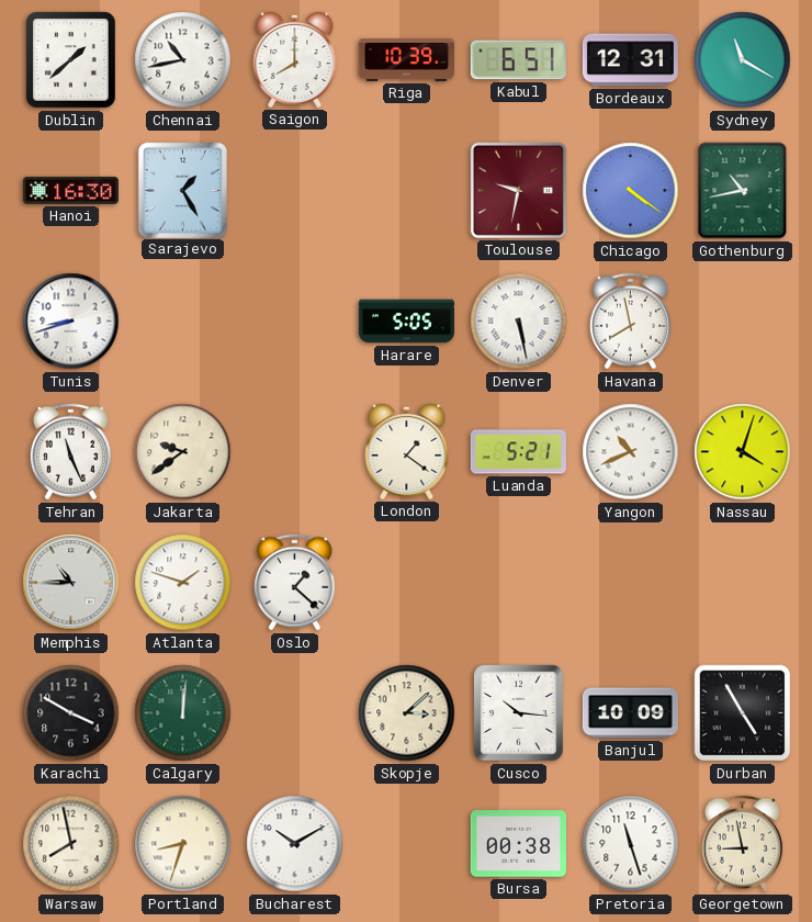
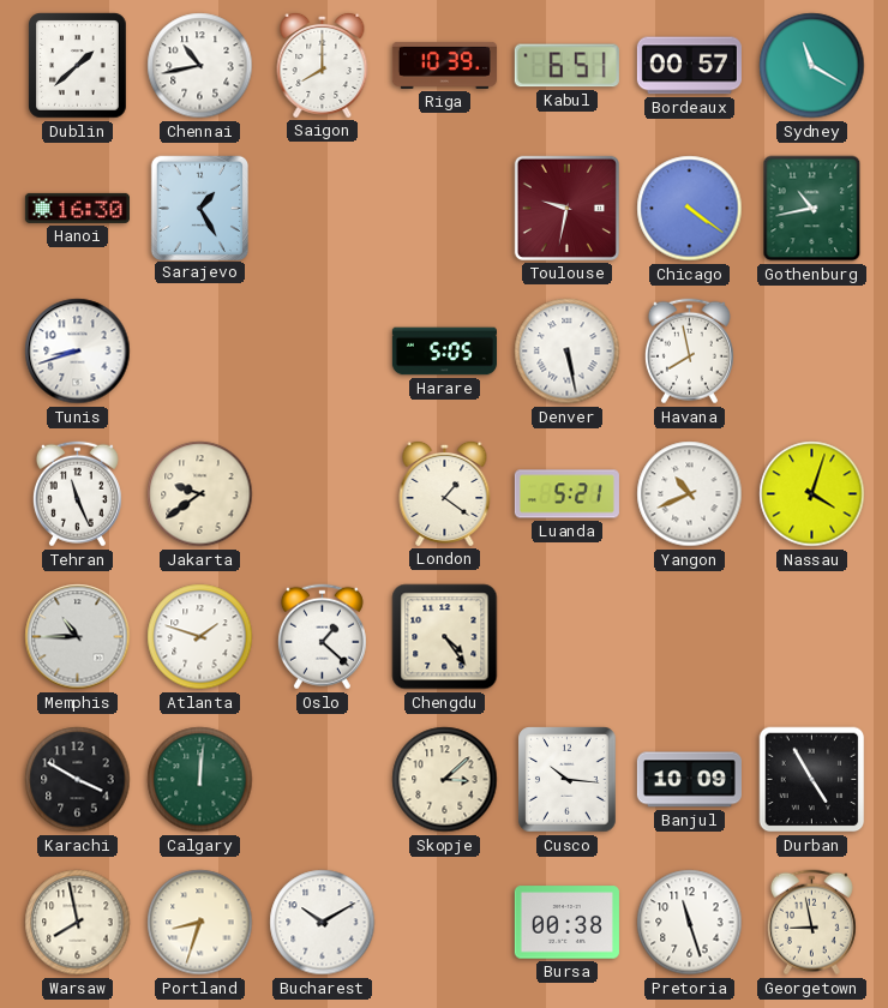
Bordeaux: 12:31 -> 00:57
Chengdu: none -> 4:24
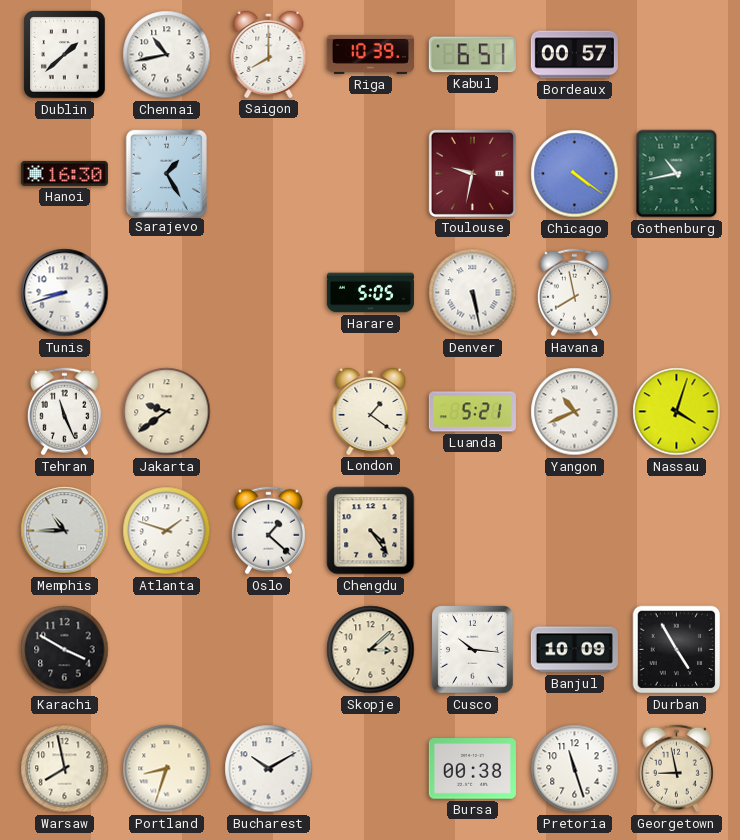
Sydney: 11:20 -> none
Calgary: 12:01 -> none
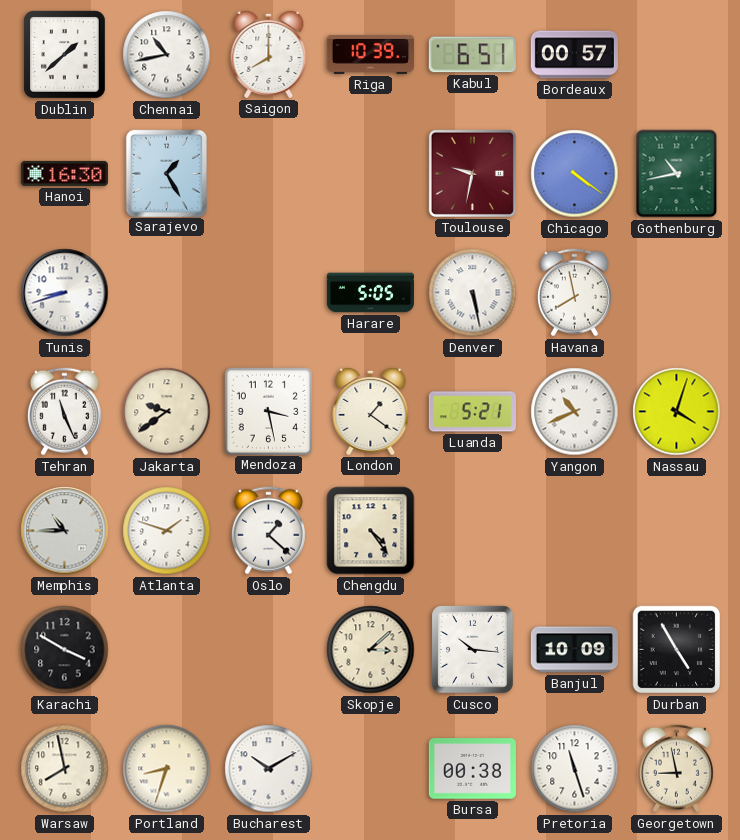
Mendoza: none -> 3:28
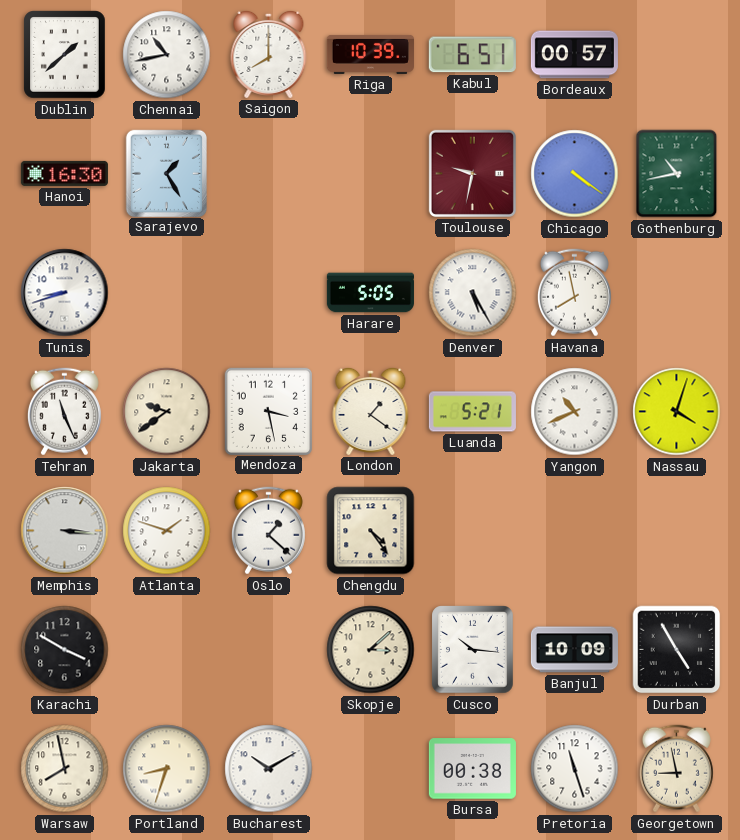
Denver: 5:28 -> 5:25
Memphis: 10:45 -> 3:16
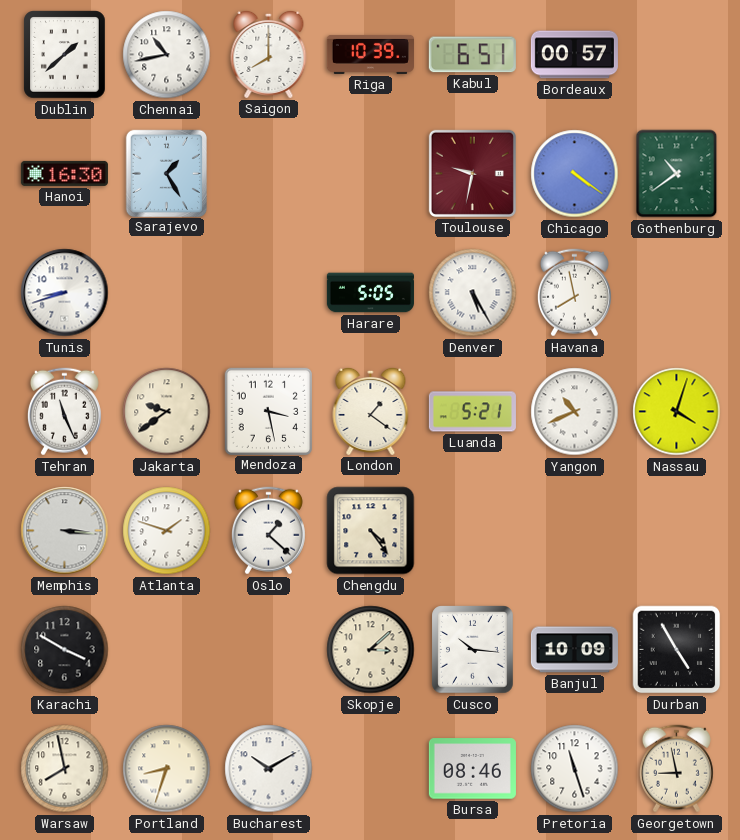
Gothenburg: 10:43 -> 10:39
Bursa: 00:38 -> 08:46
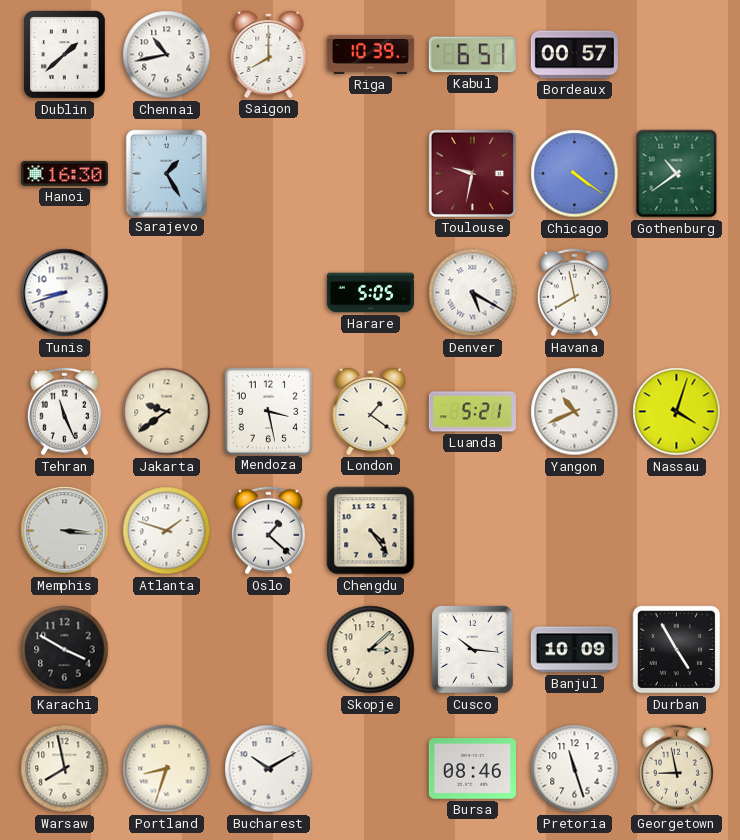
Denver: 5:25 -> 5:20
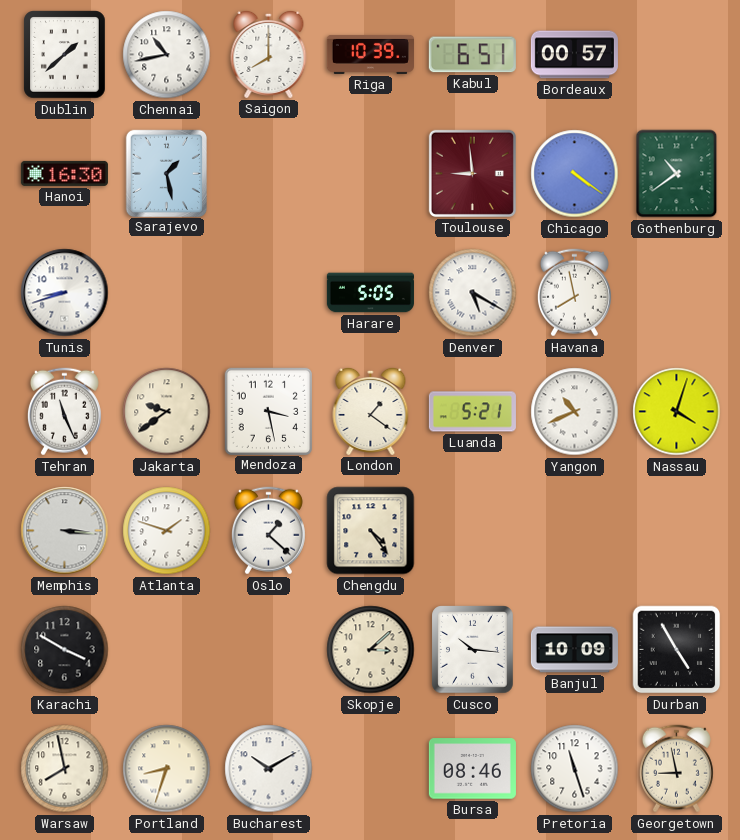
Sarajevo: 1:25 -> 1:28
Toulouse: 9:32 -> 8:59
